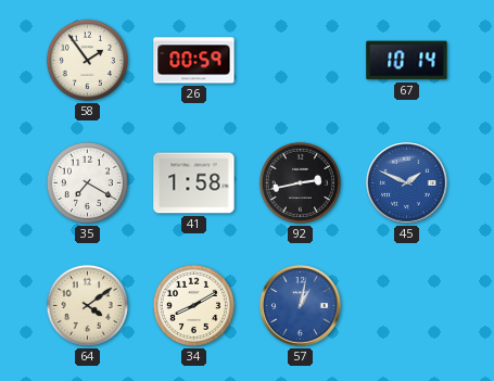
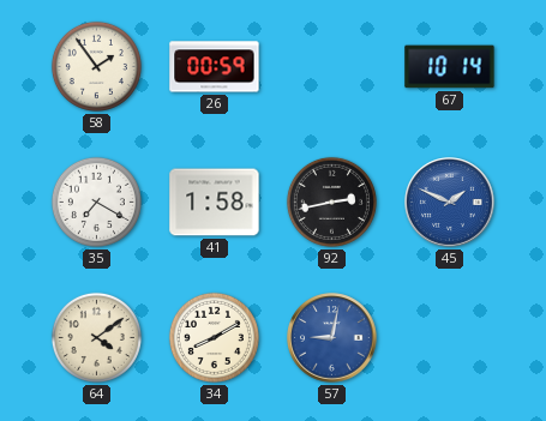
57: 1:02 -> 9:02
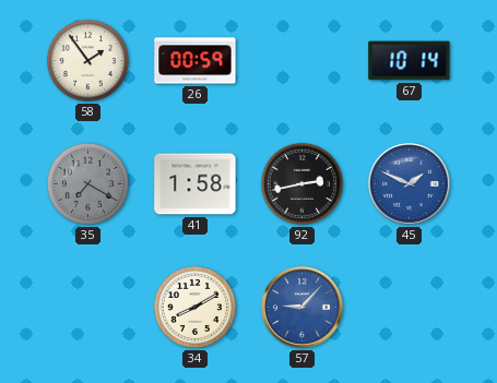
35 dial: white -> grey
64: 4:09 -> none
57: 9:02 -> 9:07
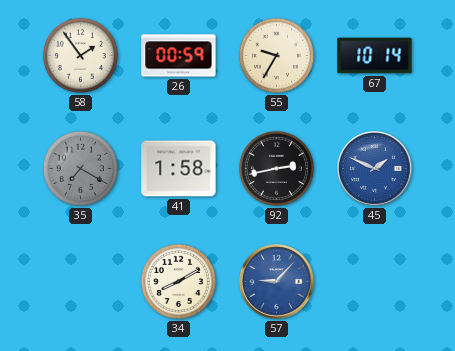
55: none -> 9:35
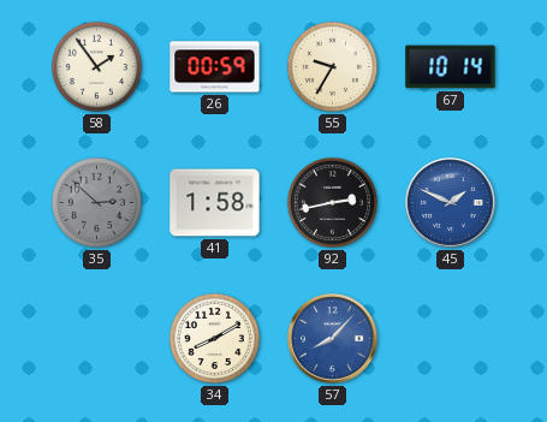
35: 7:20 -> 2:52
57: 9:07 -> 8:07
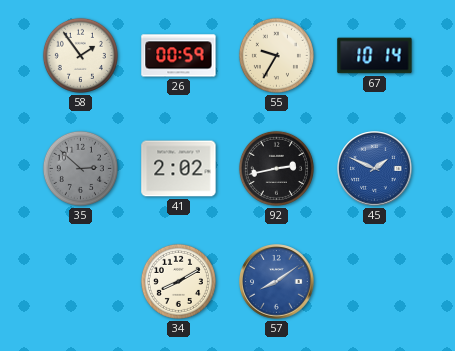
41: 1:58 -> 2:02
57: 8:07 -> 8:09
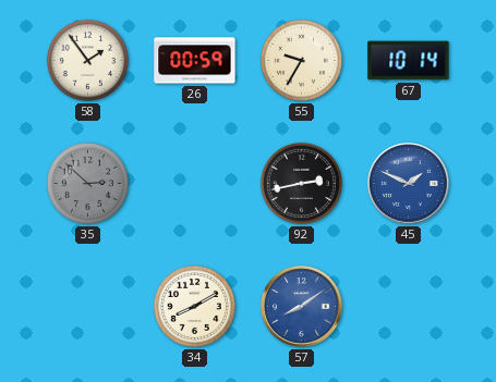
41: 2:02 -> none
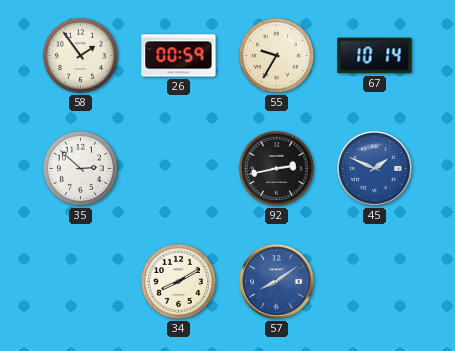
35 dial: grey -> white
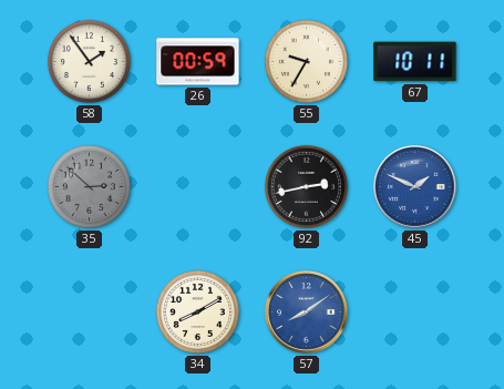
67: 10:14 -> 10:11
35 dial: white -> grey
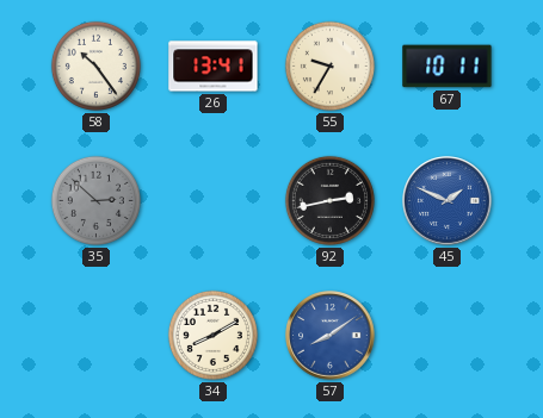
58: 1:54 -> 10:24
26: 00:59 -> 13:41
